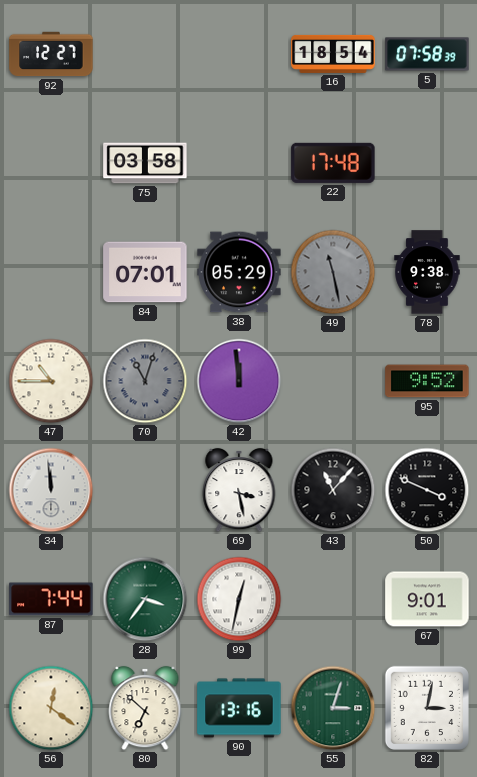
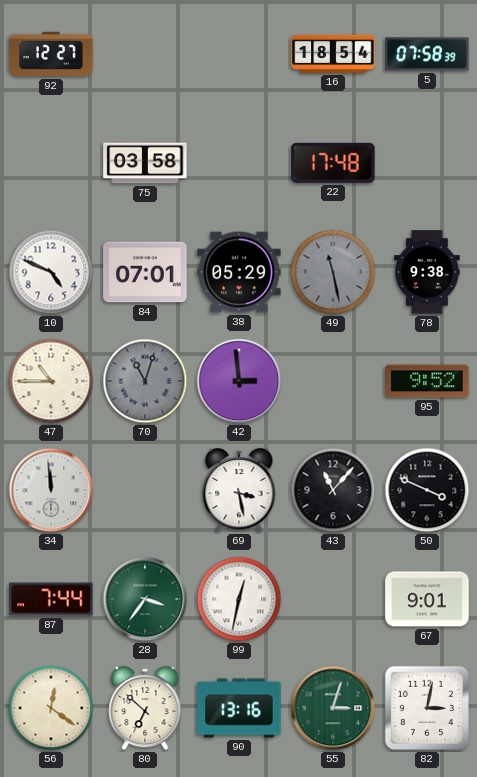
10: none -> 4:49
42: 11:59 -> 2:59
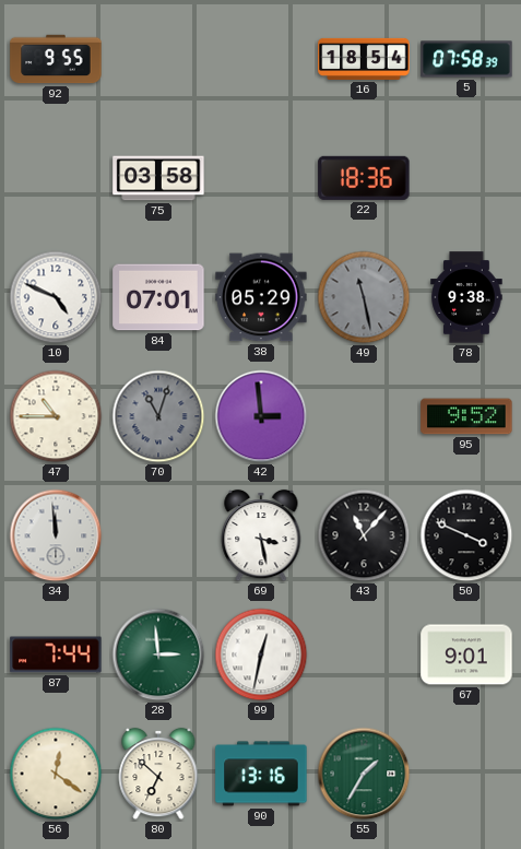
92: 12:27 -> 9:55
22: 17:48 -> 18:36
28: 3:36 -> 2:59
55: 3:03 -> 1:35
82: 3:02 -> none
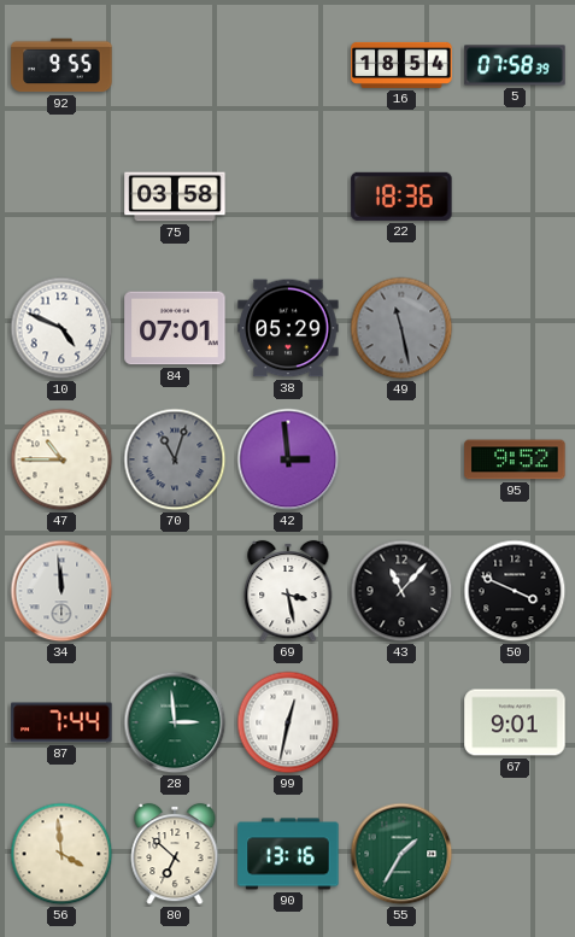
78: 9:38 -> none
56: 12:21 -> 3:59
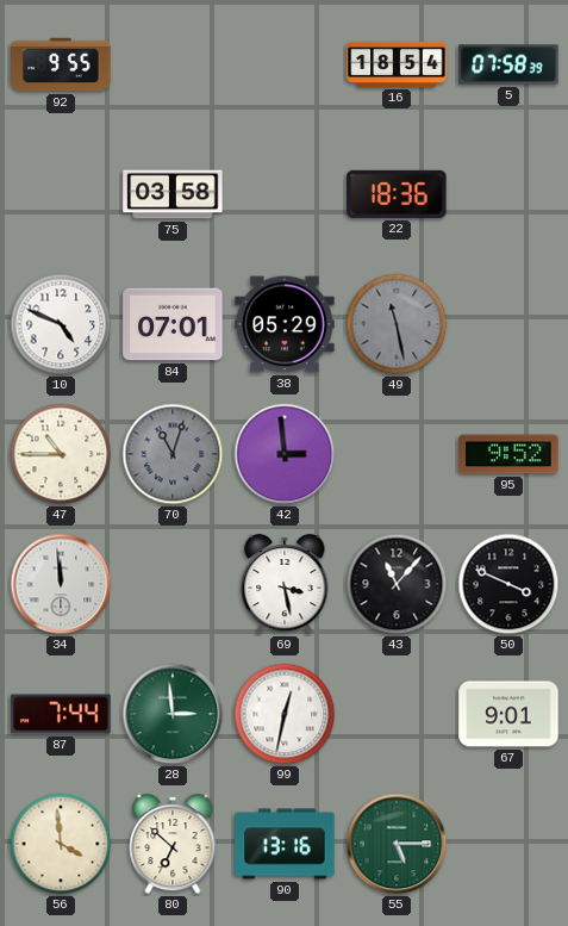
55: 1:35 -> 5:15
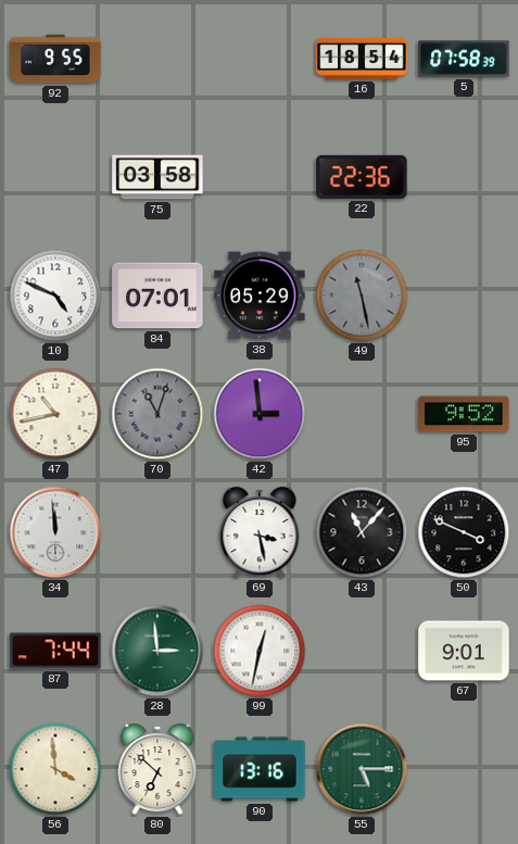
22: 18:36 -> 22:36
47: 10:45 -> 10:43
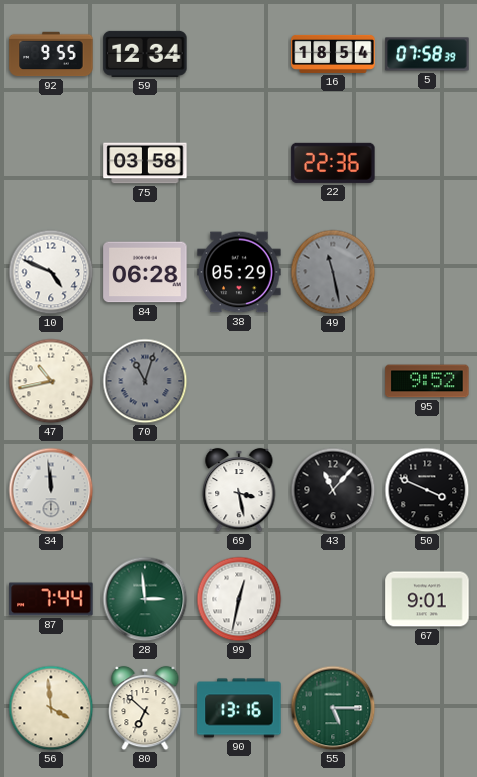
59: none -> 12:34
84: 07:01 -> 06:28
42: 2:59 -> none
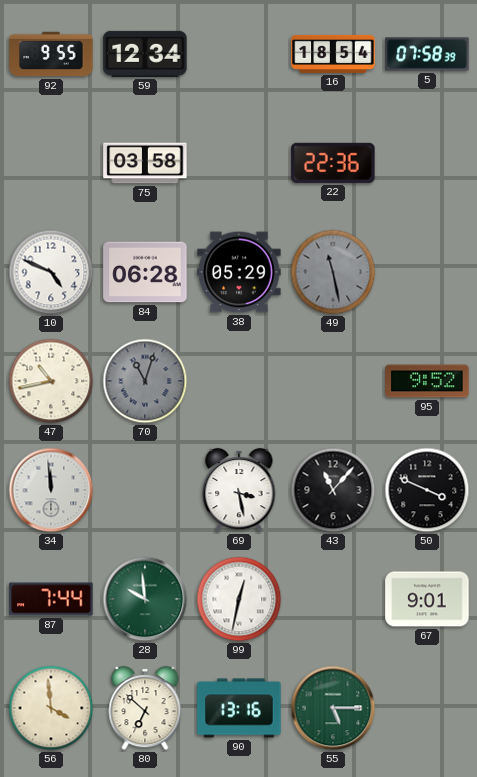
28: 2:59 -> 9:59
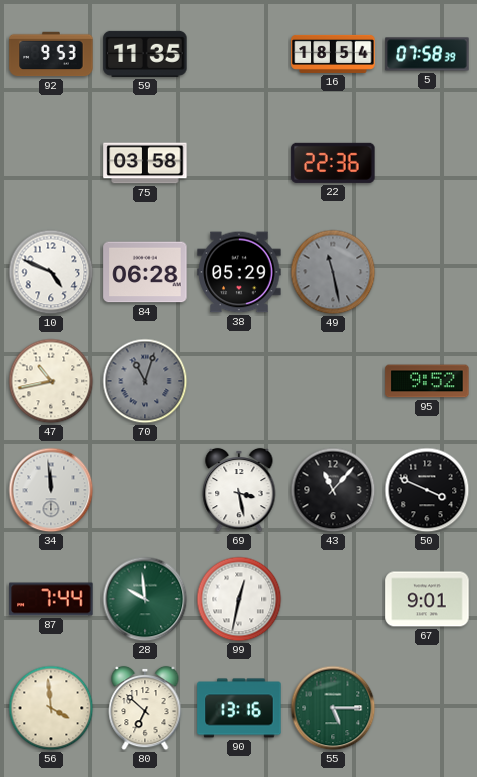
92: 9:55 -> 9:53
59: 12:34 -> 11:35
